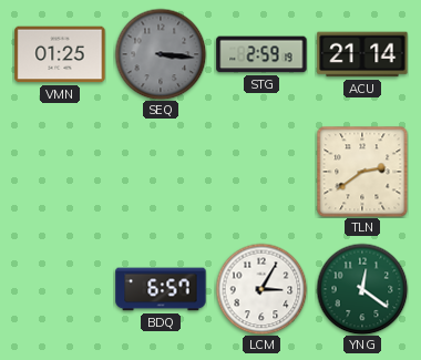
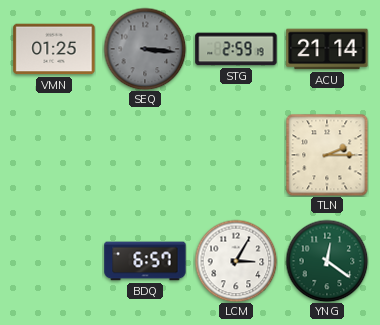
TLN: 2:39 -> 2:15
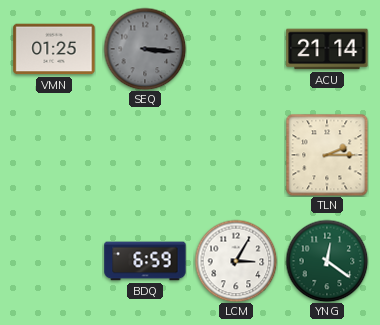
STG: 2:59 -> none
BDQ: 6:57 -> 6:59
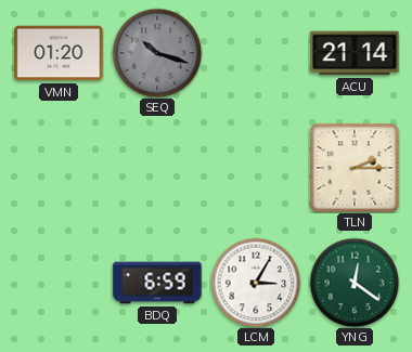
VMN: 01:25 -> 01:20
SEQ: 3:16 -> 10:18
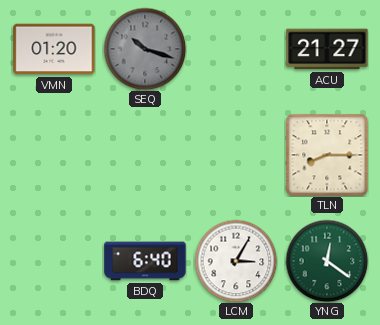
ACU: 21:14 -> 21:27
TLN: 2:15 -> 8:15
BDQ: 6:59 -> 6:40
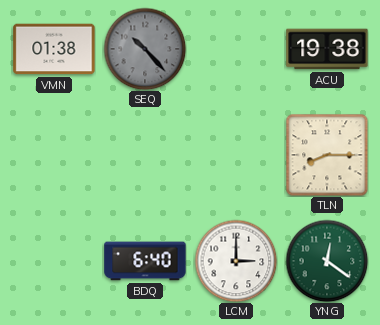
VMN: 01:20 -> 01:38
SEQ: 10:18 -> 10:23
ACU: 21:27 -> 19:38
LCM: 3:05 -> 3:00
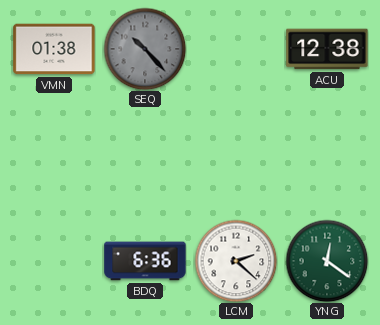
ACU: 19:38 -> 12:38
TLN: 8:15 -> none
BDQ: 6:40 -> 6:36
LCM: 3:00 -> 2:22
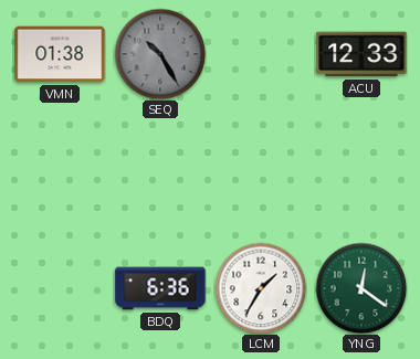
SEQ: 10:23 -> 10:25
ACU: 12:38 -> 12:33
LCM: 2:22 -> 1:35
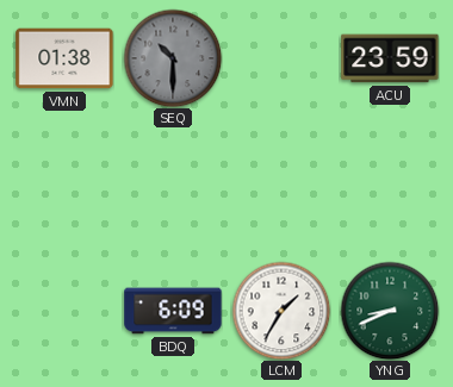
SEQ: 10:25 -> 10:30
ACU: 12:33 -> 23:59
BDQ: 6:36 -> 6:09
YNG: 12:21 -> 8:41
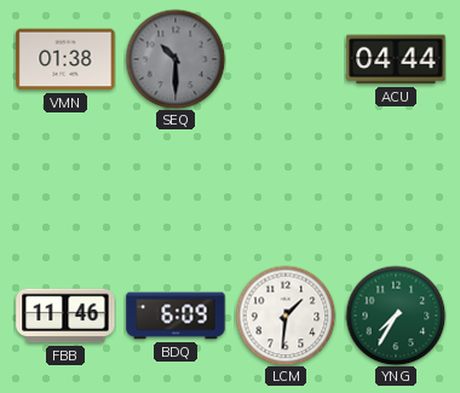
ACU: 23:59 -> 04:44
FBB: none -> 11:46
LCM: 1:35 -> 1:31
YNG: 8:41 -> 7:35
